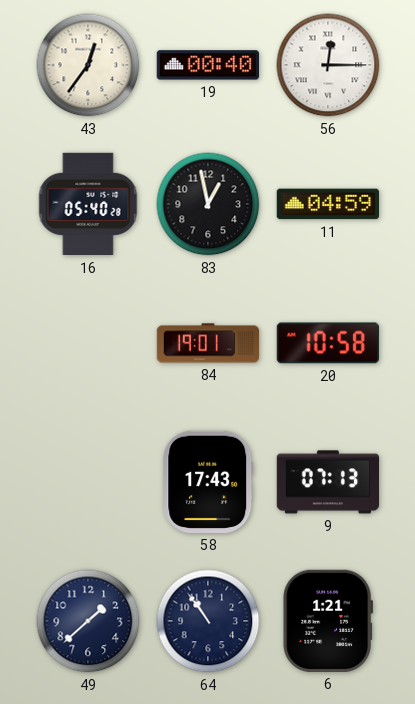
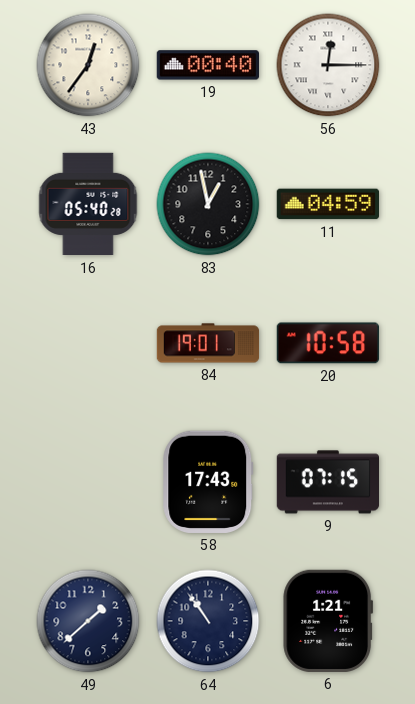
9: 07:13 -> 07:15
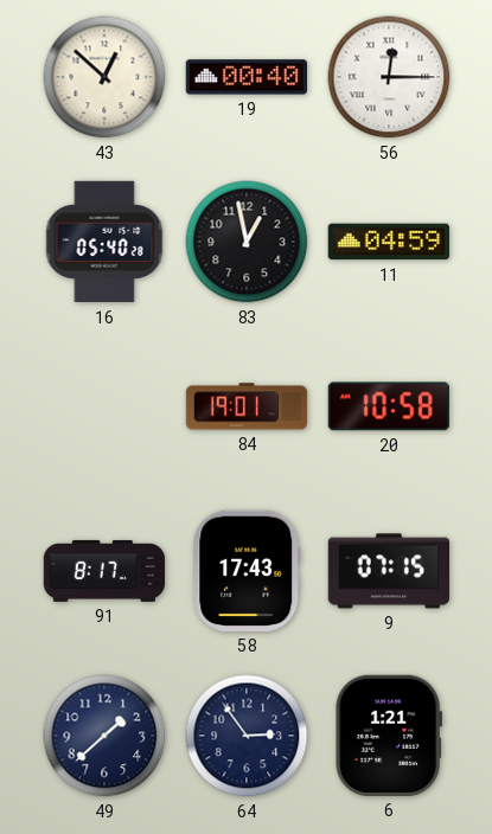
43: 12:36 -> 12:52
91: none -> 8:17
64: 10:54 -> 2:54
